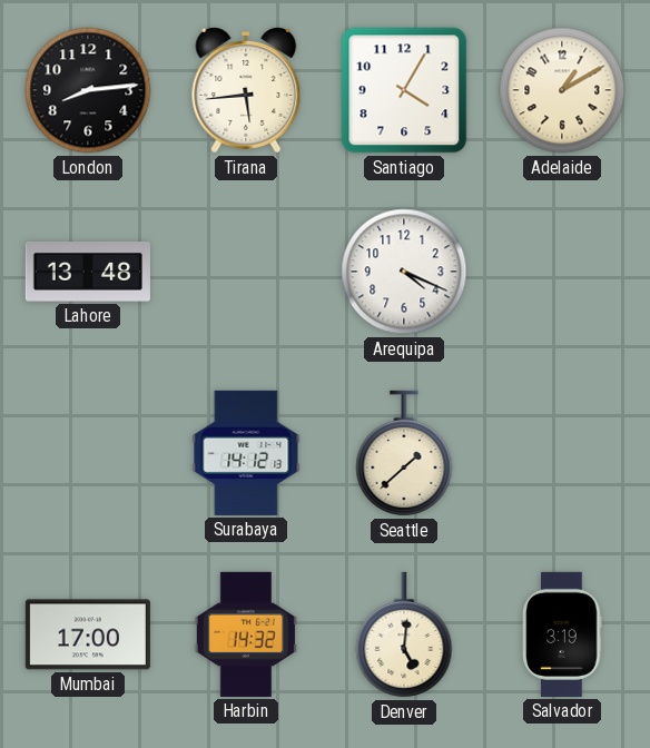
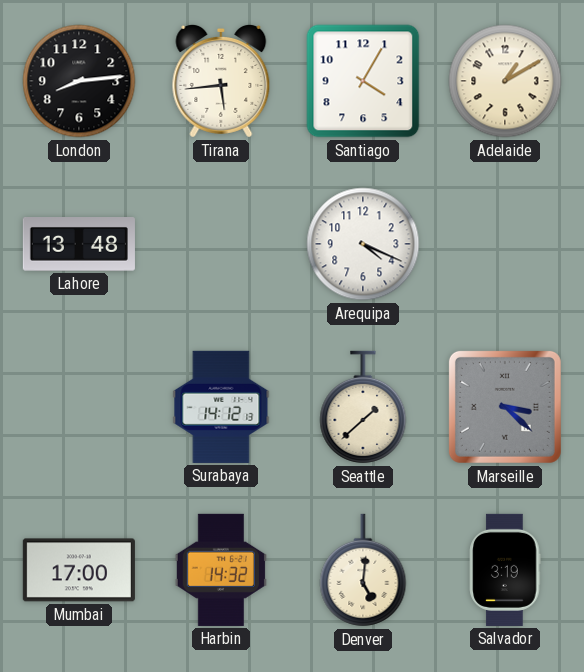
Marseille: none -> 3:22
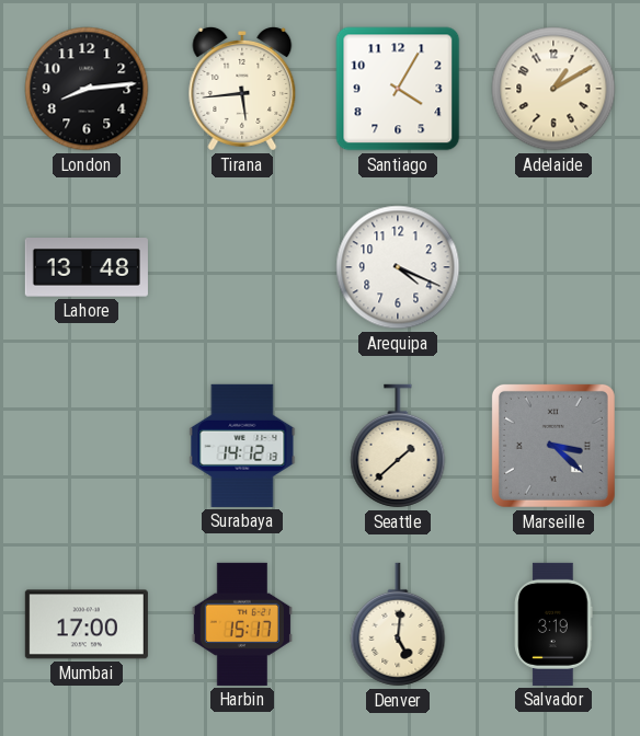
Harbin: 14:32 -> 15:17
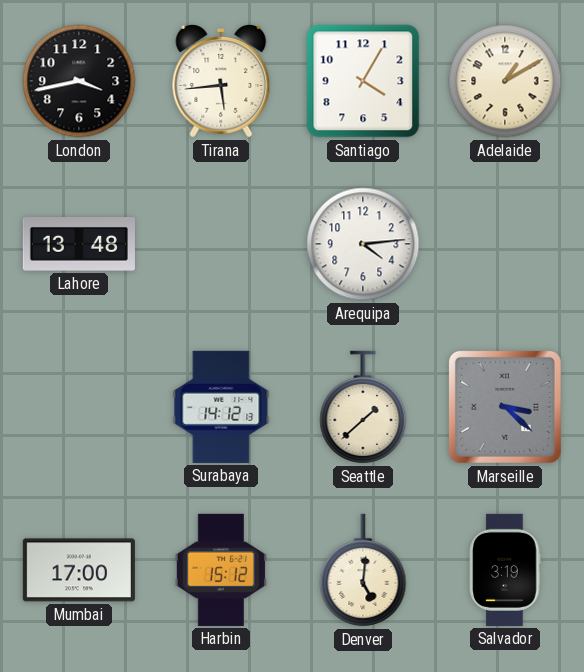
London: 8:14 -> 3:43
Arequipa: 4:19 -> 4:14
Harbin: 15:17 -> 15:12
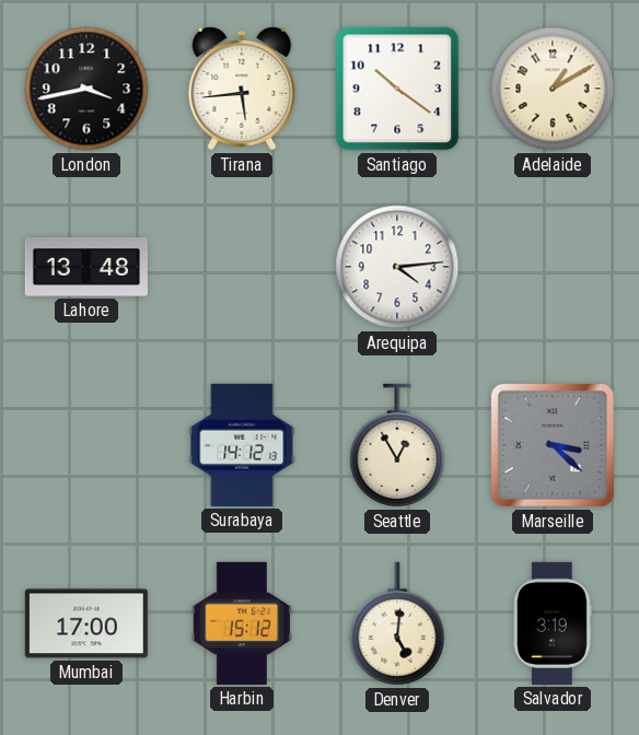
Santiago: 4:05 -> 10:21
Seattle: 1:38 -> 12:55
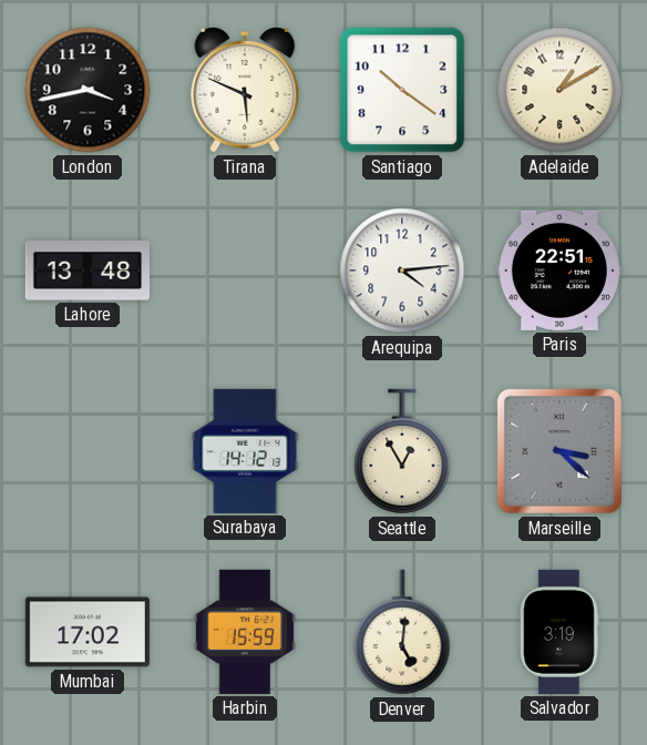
Tirana: 5:44 -> 5:49
Paris: none -> 22:51
Mumbai: 17:00 -> 17:02
Harbin: 15:12 -> 15:59
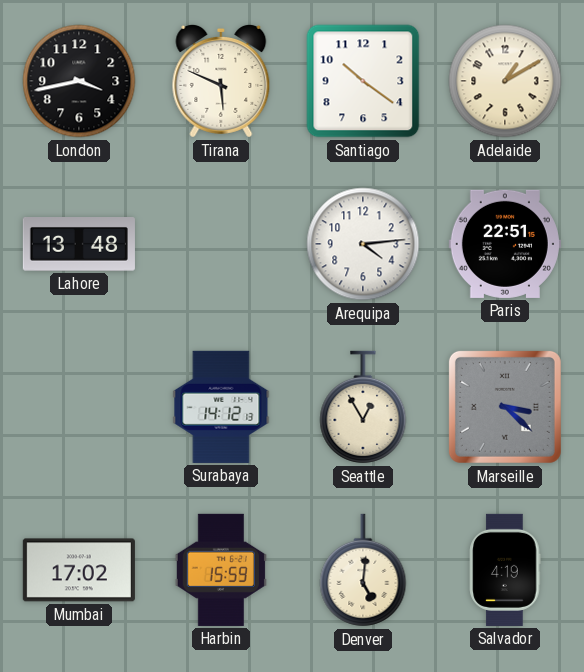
Salvador: 3:19 -> 4:19
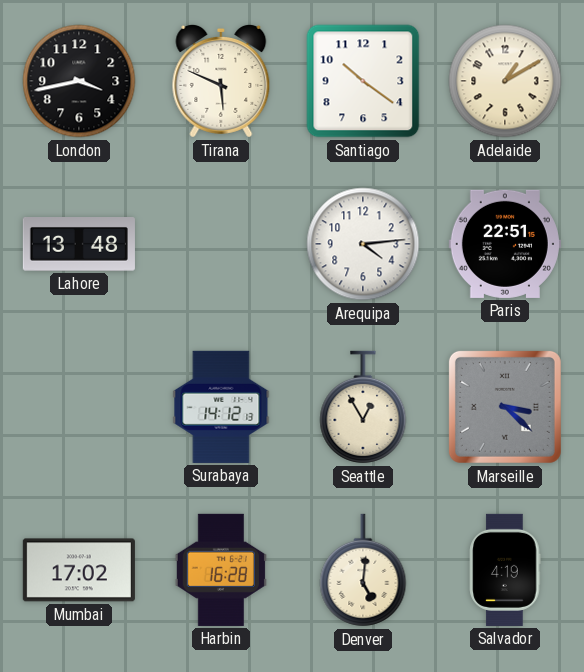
Harbin: 15:59 -> 16:28
